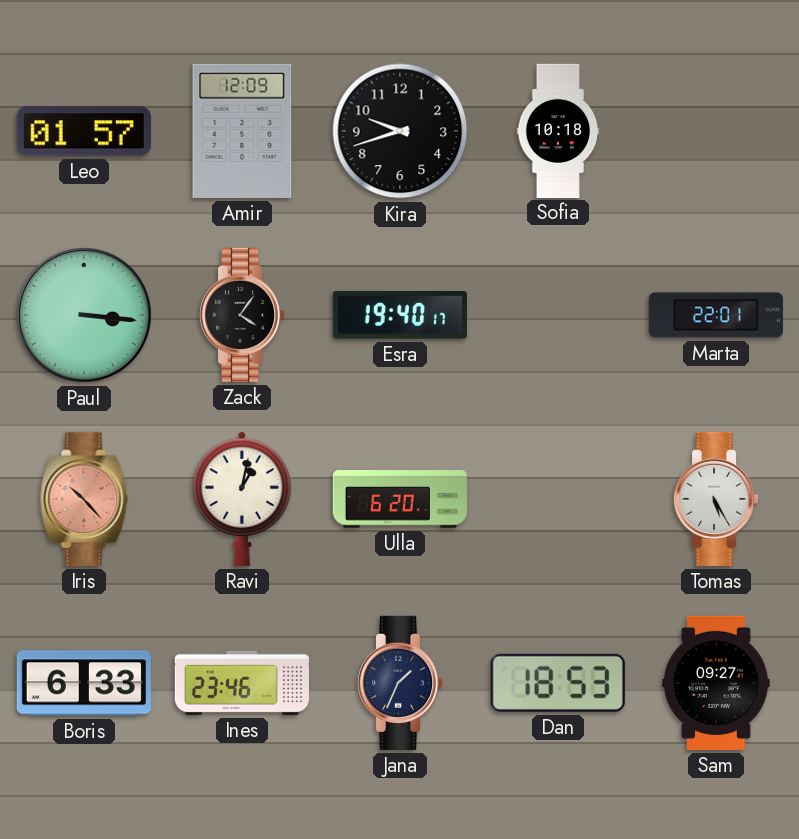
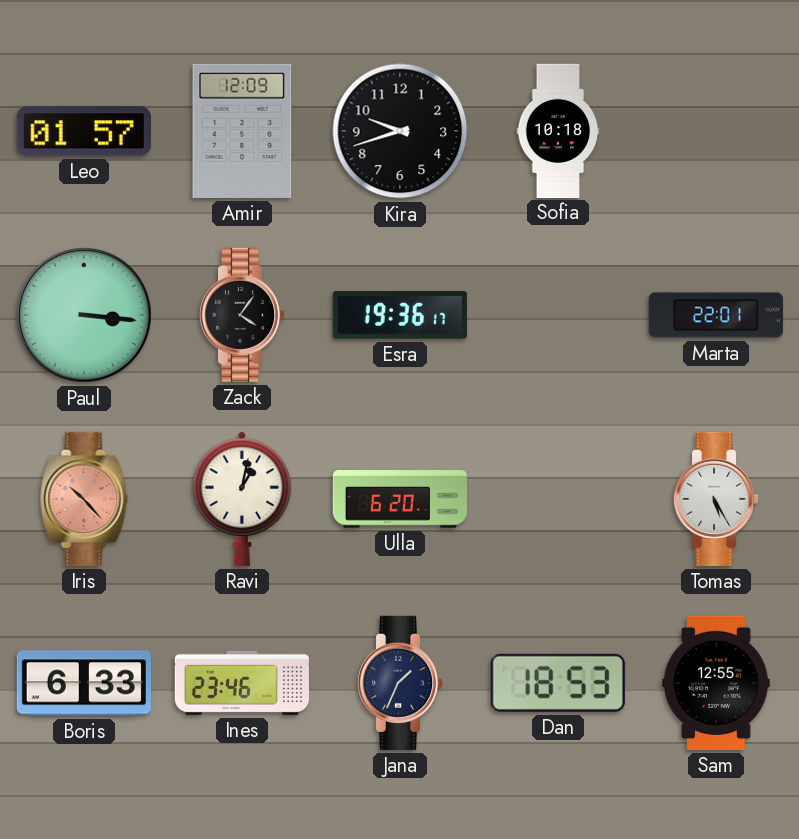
Esra: 19:40 -> 19:36
Sam: 09:27 -> 12:55
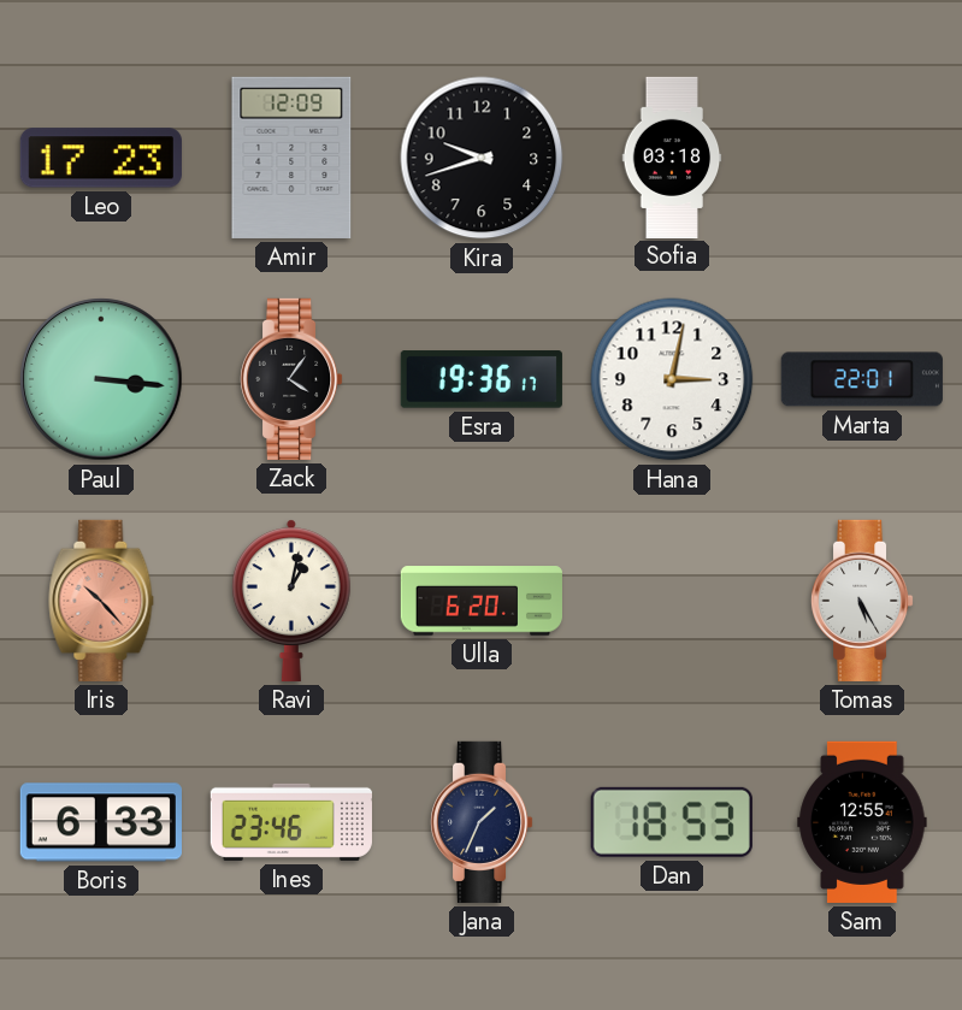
Leo: 01:57 -> 17:23
Sofia: 10:18 -> 03:18
Hana: none -> 3:02
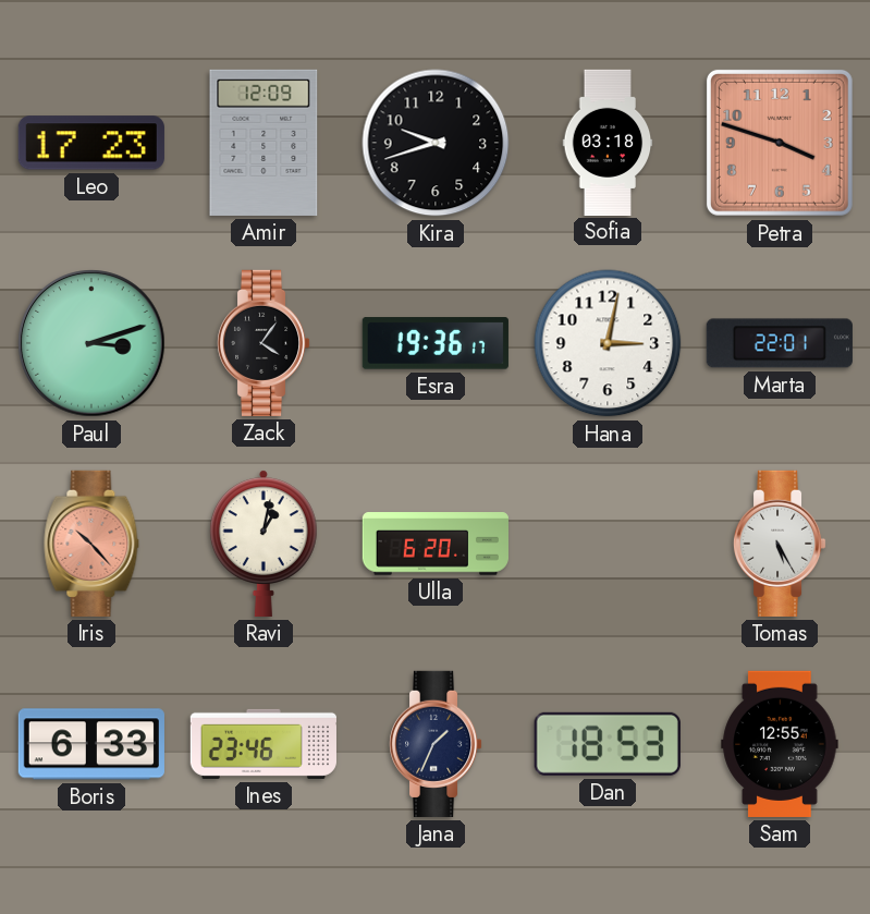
Petra: none -> 3:48
Paul: 3:16 -> 3:12
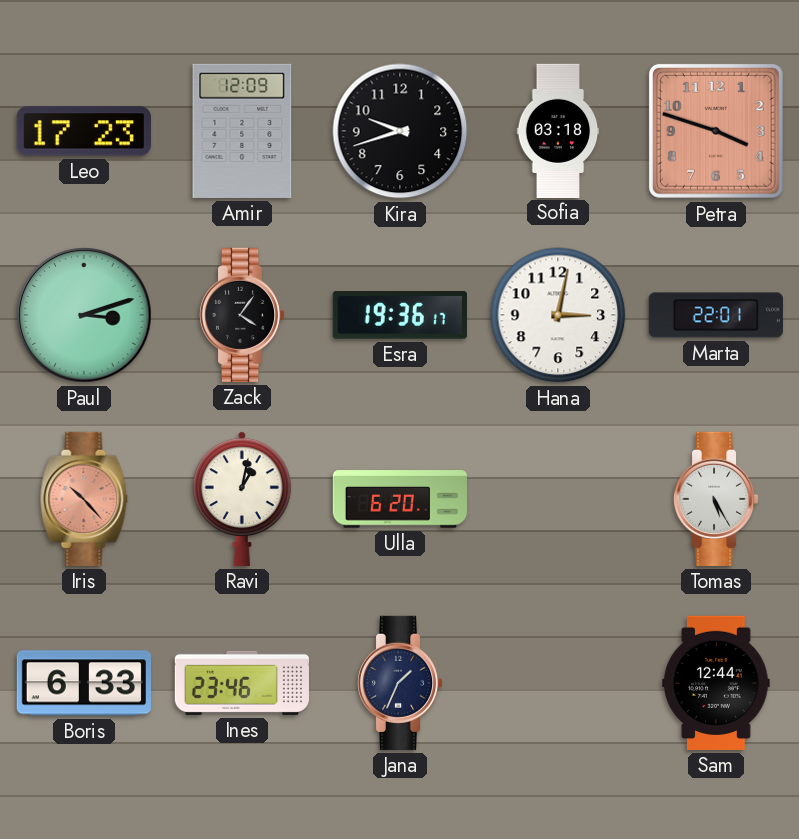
Dan: 18:53 -> none
Sam: 12:55 -> 12:44
